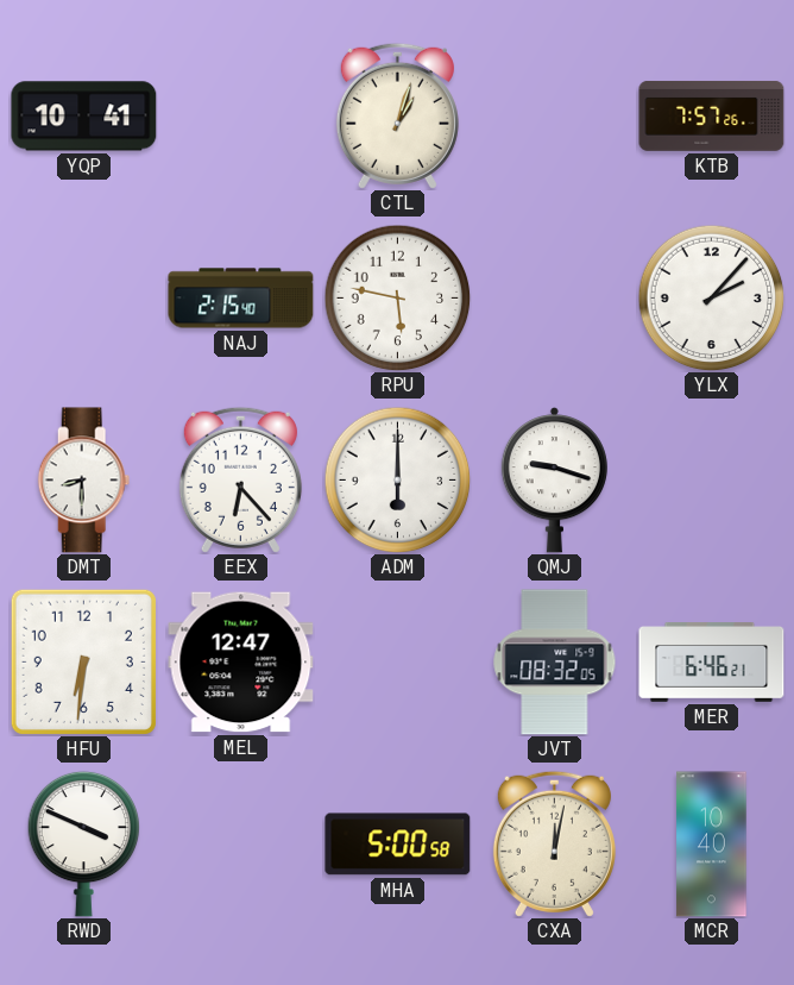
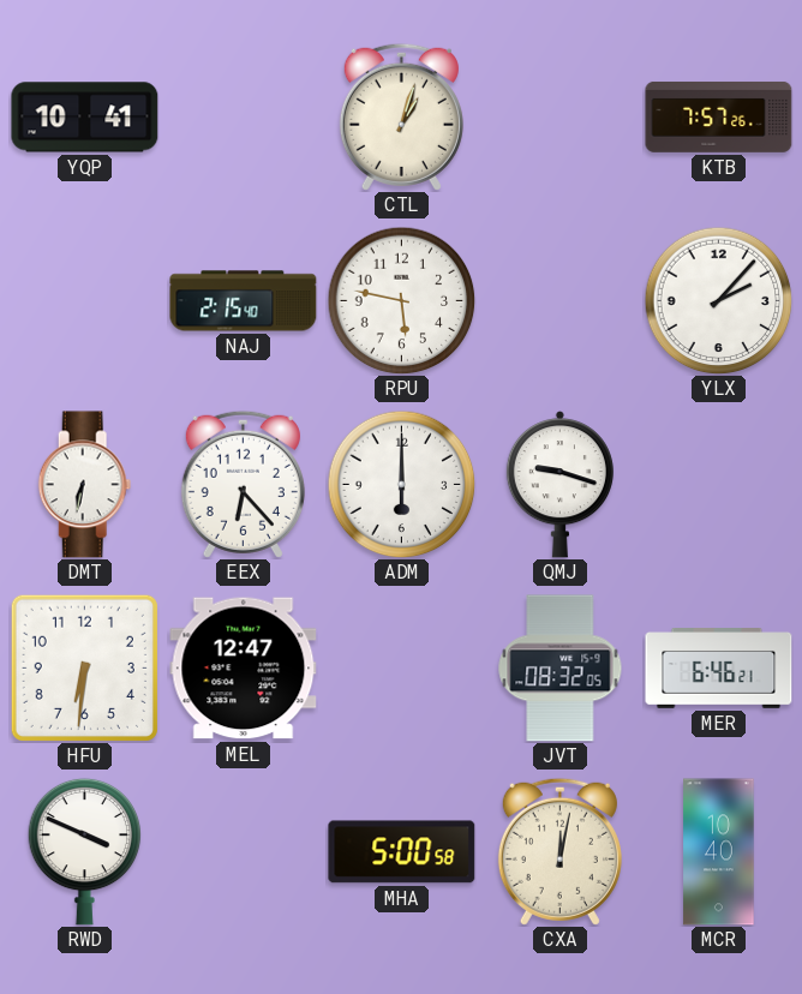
DMT: 8:30 -> 6:32
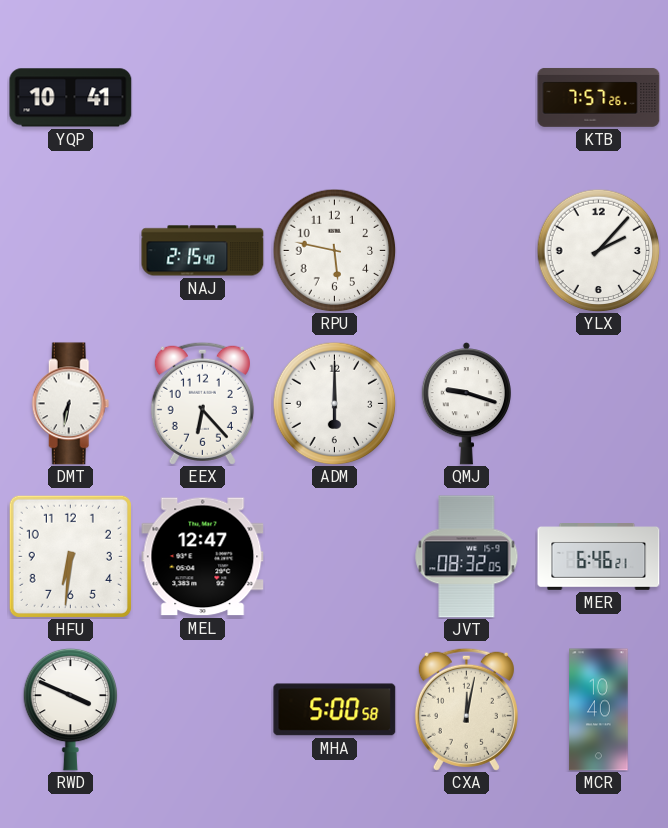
CTL: 1:03 -> none
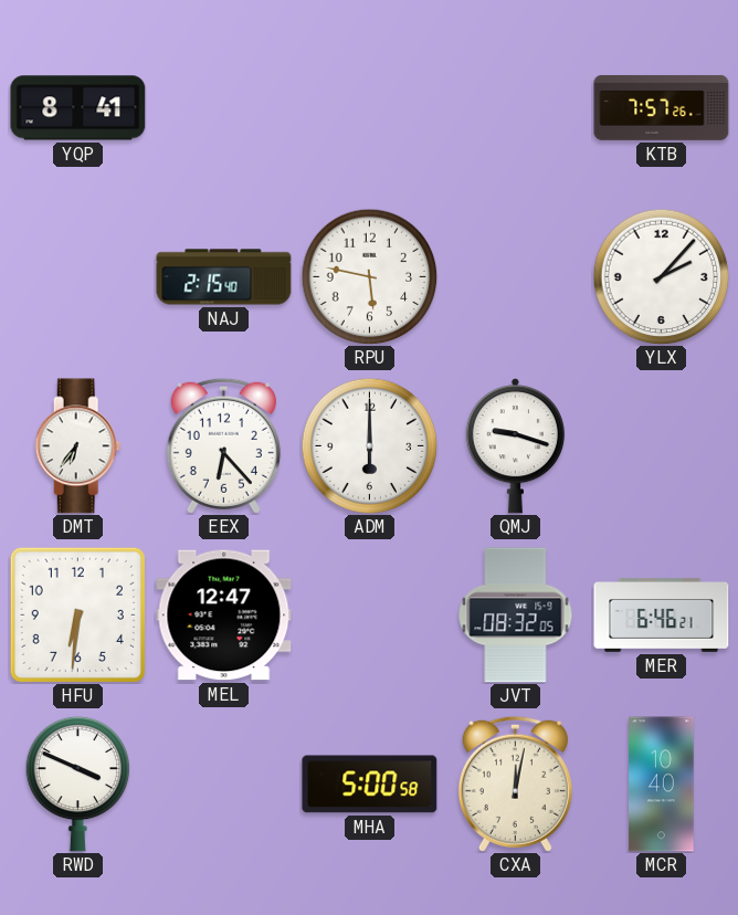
YQP: 10:41 -> 8:41
DMT: 6:32 -> 6:36
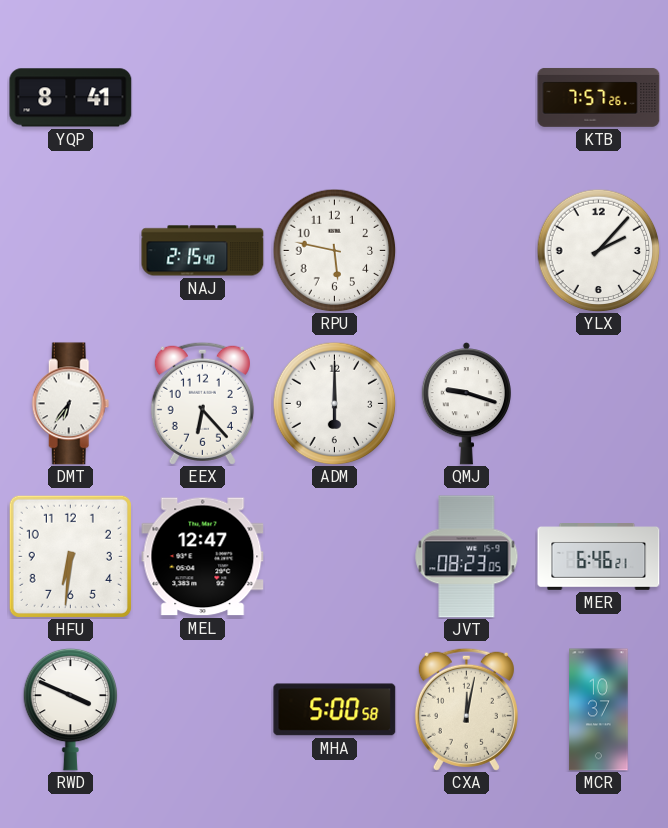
JVT: 08:32 -> 08:23
MCR: 10:40 -> 10:37
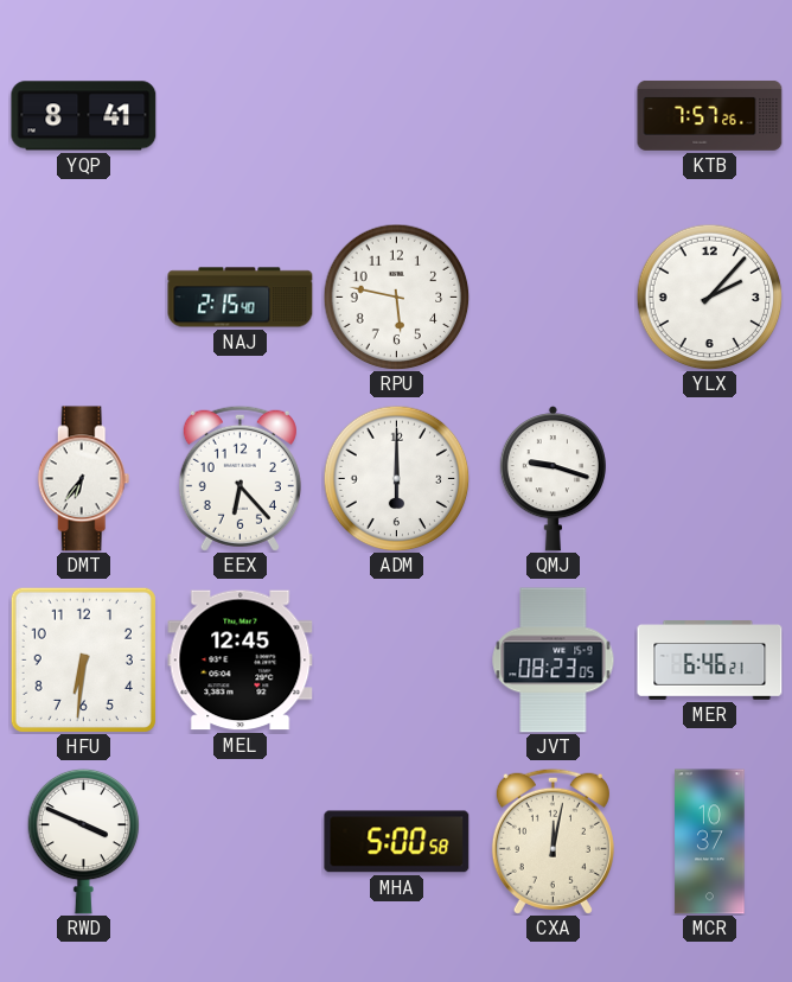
MEL: 12:47 -> 12:45
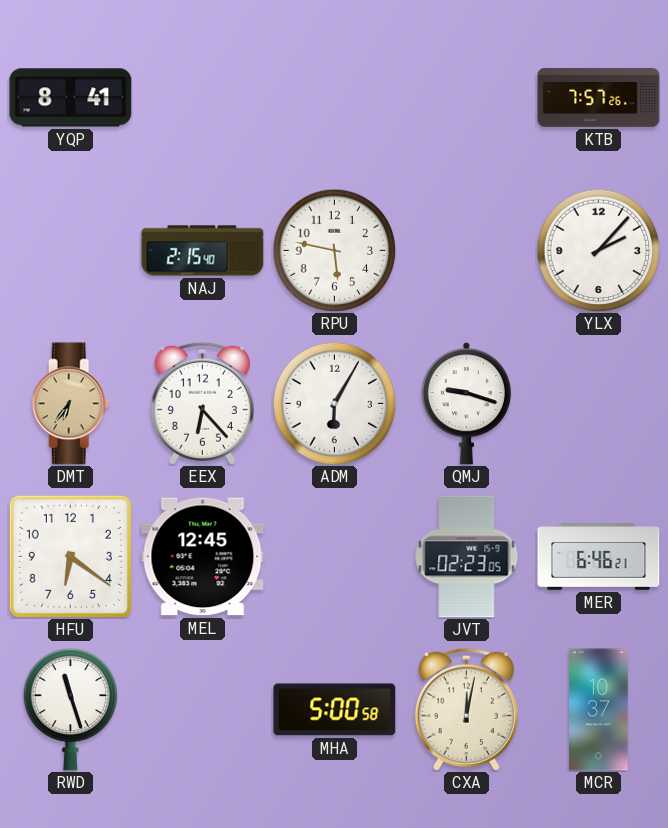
DMT dial: white -> champagne
ADM: 6:00 -> 6:05
HFU: 6:31 -> 6:21
JVT: 08:23 -> 02:23
RWD: 3:49 -> 11:27
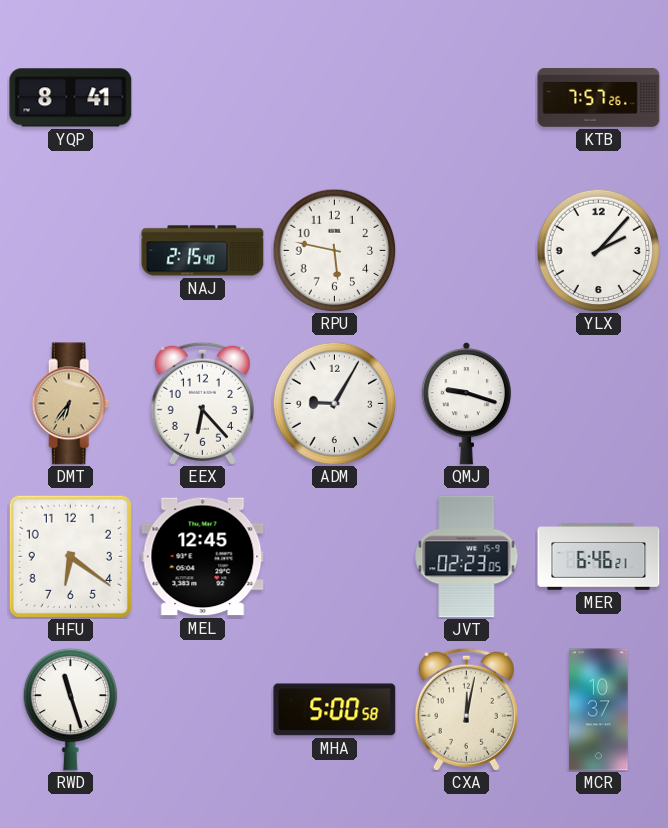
ADM: 6:05 -> 9:05
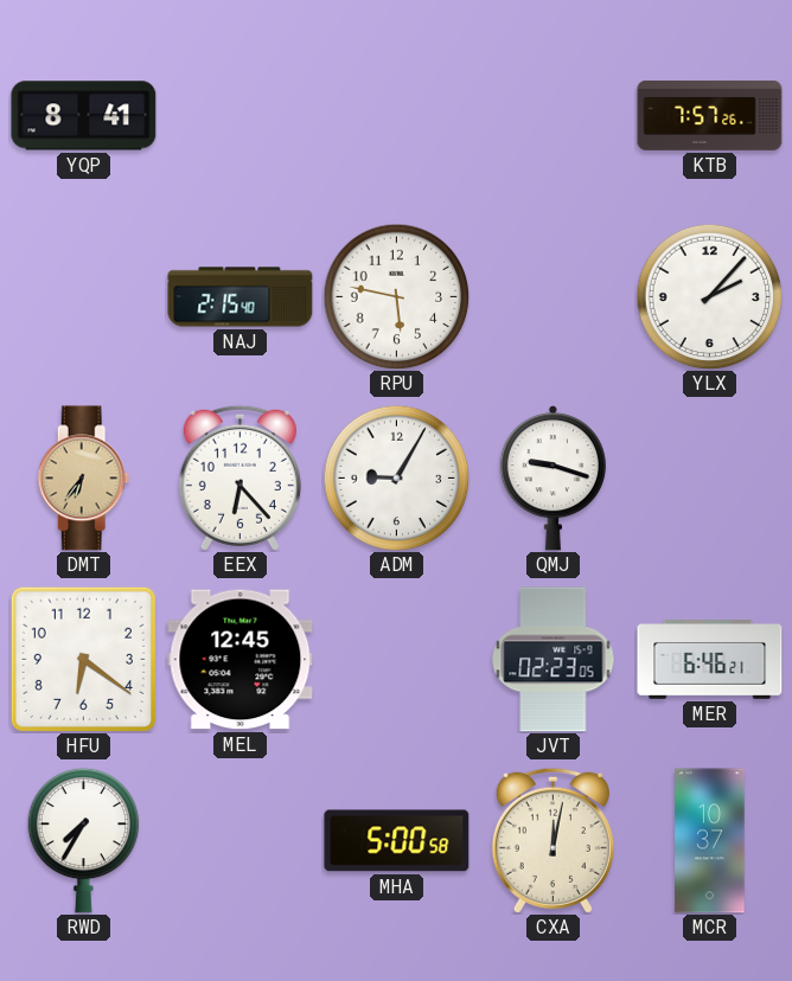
RWD: 11:27 -> 7:35
